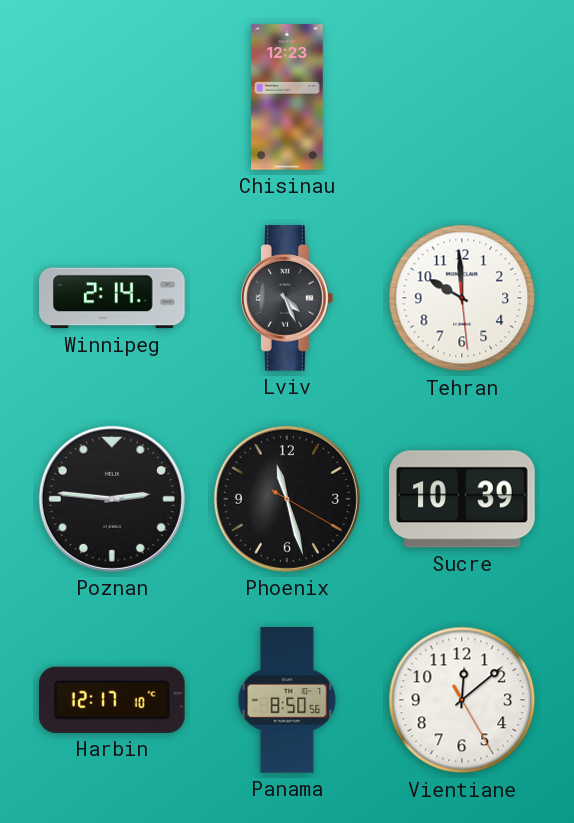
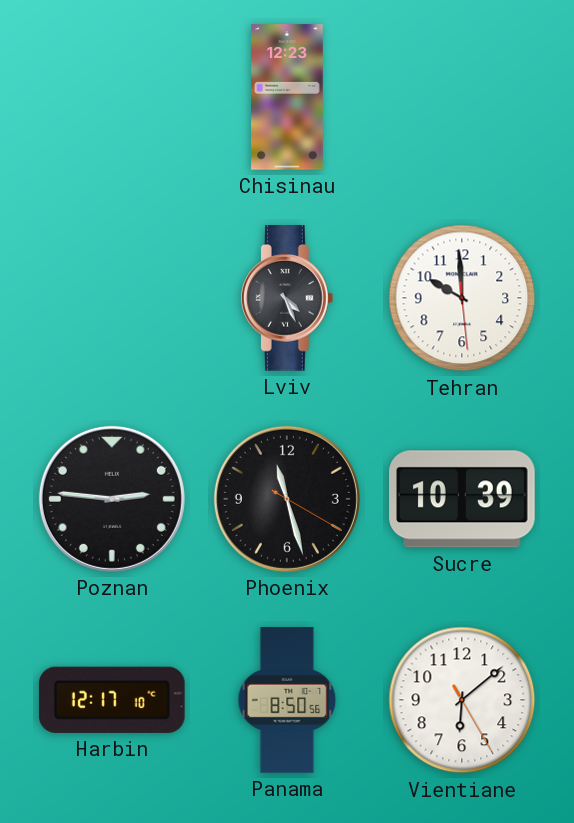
Winnipeg: 2:14 -> none
Vientiane: 12:08 -> 6:08
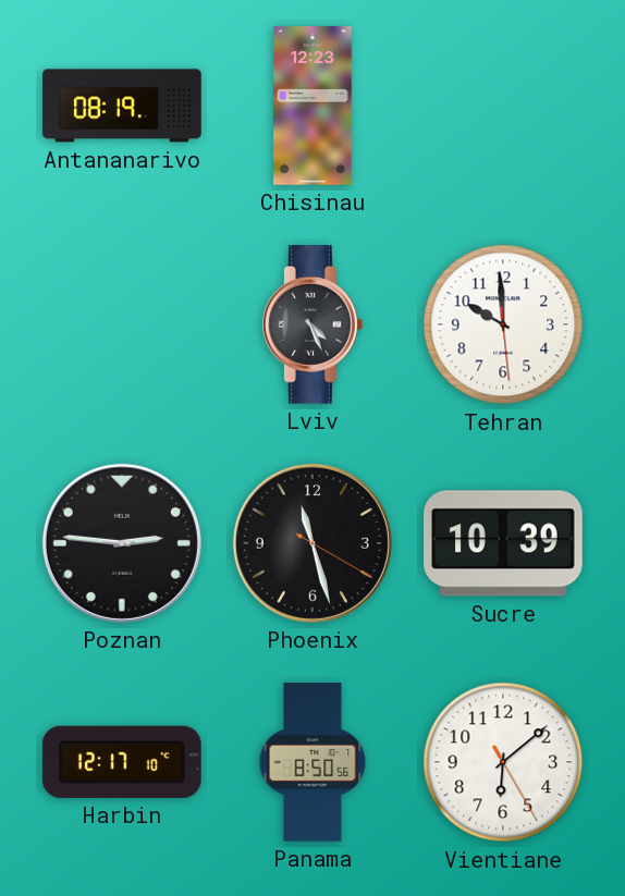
Antananarivo: none -> 08:19
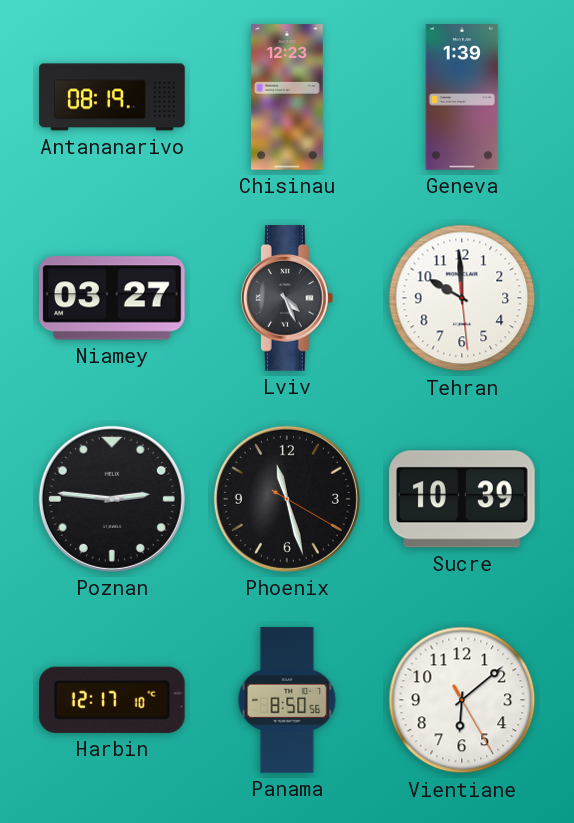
Geneva: none -> 1:39
Niamey: none -> 03:27
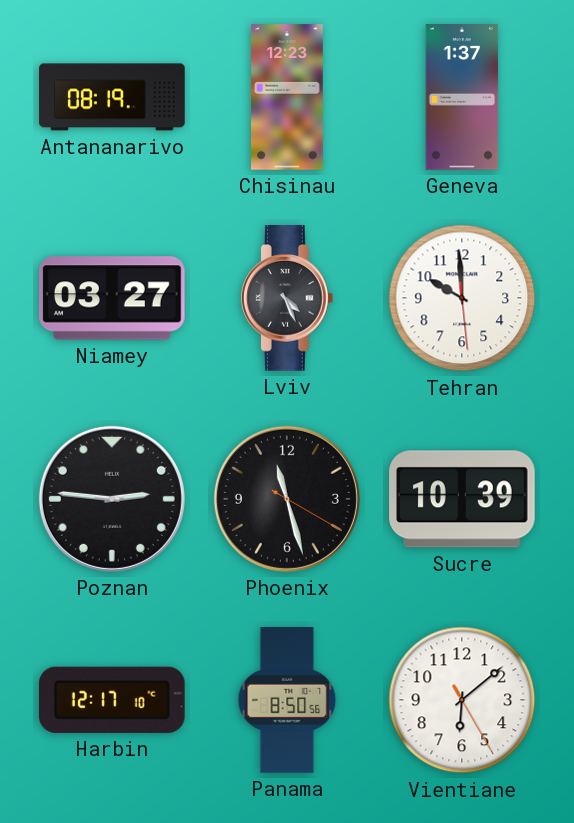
Geneva: 1:39 -> 1:37
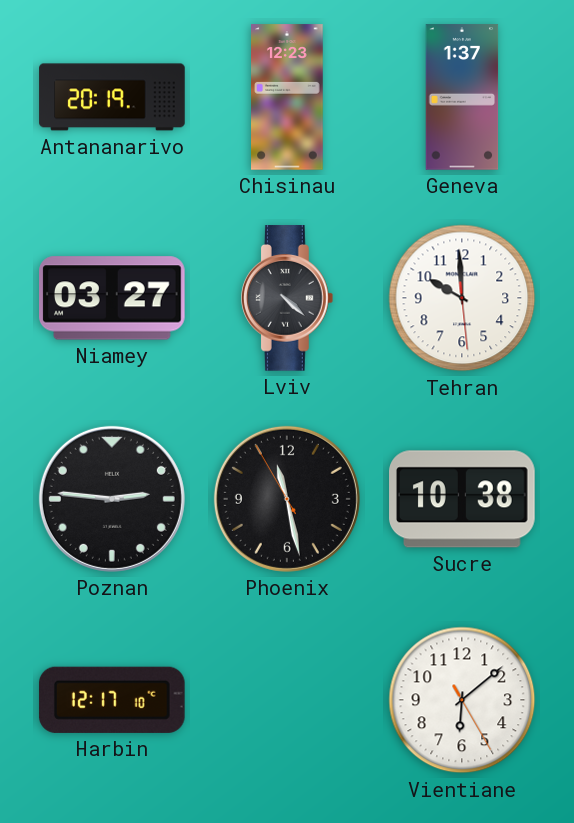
Antananarivo: 08:19 -> 20:19
Lviv: 4:26 -> 4:22
Phoenix: 11:27:20 -> 11:27:55
Sucre: 10:39 -> 10:38
Panama: 8:50 -> none
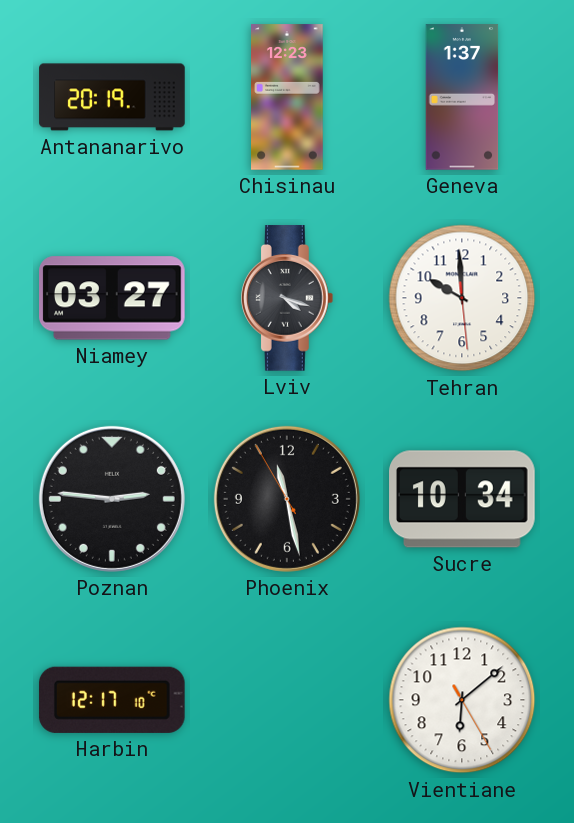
Lviv: 4:22 -> 4:18
Sucre: 10:38 -> 10:34
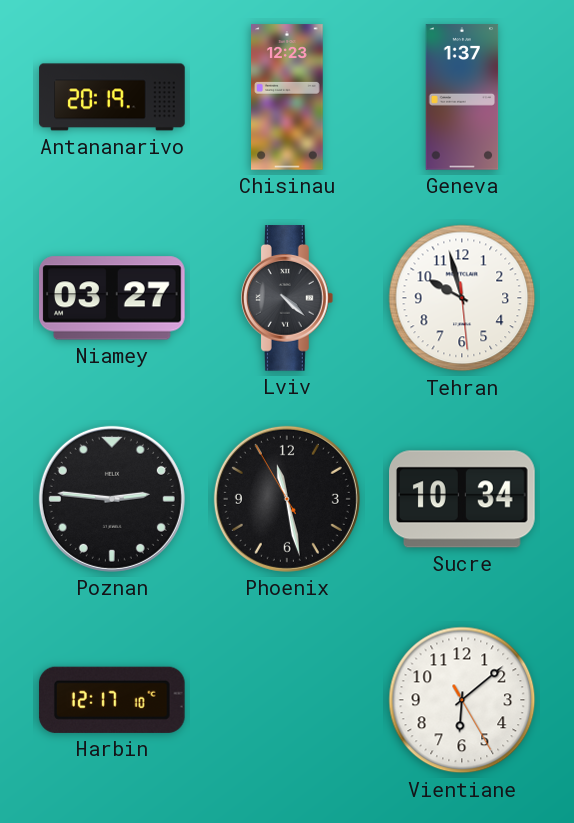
Lviv: 4:18 -> 4:22
Tehran: 9:59 -> 9:57
